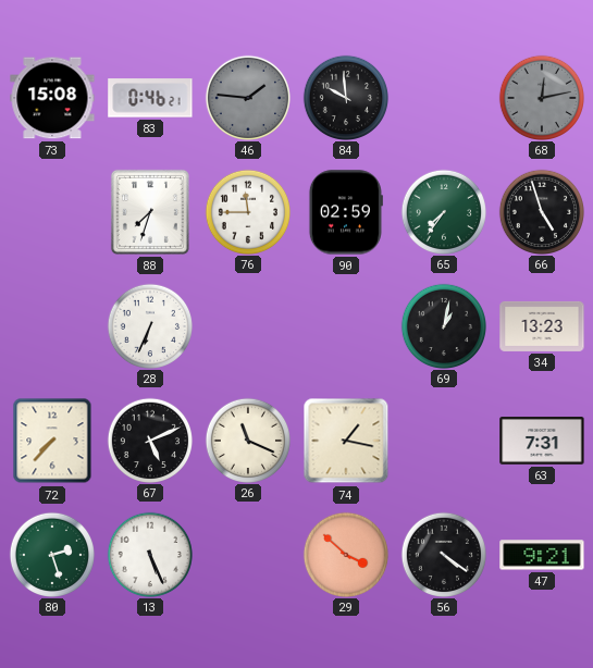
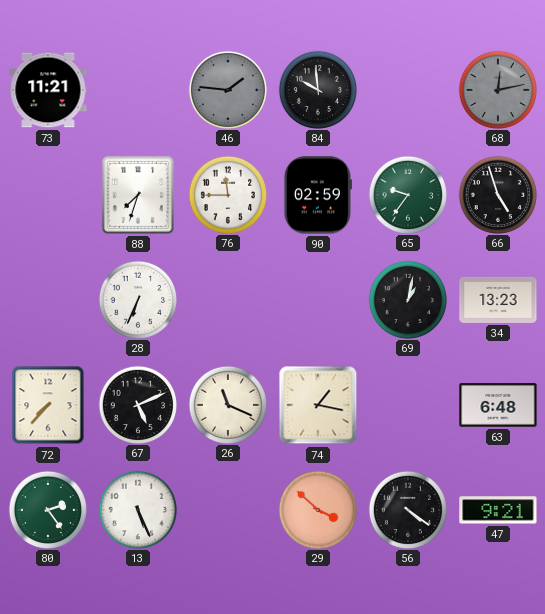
73: 15:08 -> 11:21
83: 0:46 -> none
65: 7:36 -> 9:36
63: 7:31 -> 6:48
80: 2:27 -> 2:24
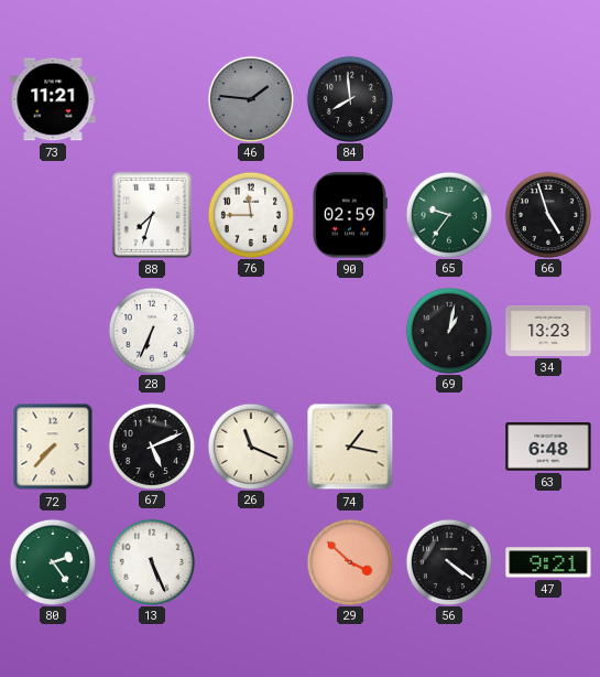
84: 9:59 -> 7:59
68: 12:13 -> none
